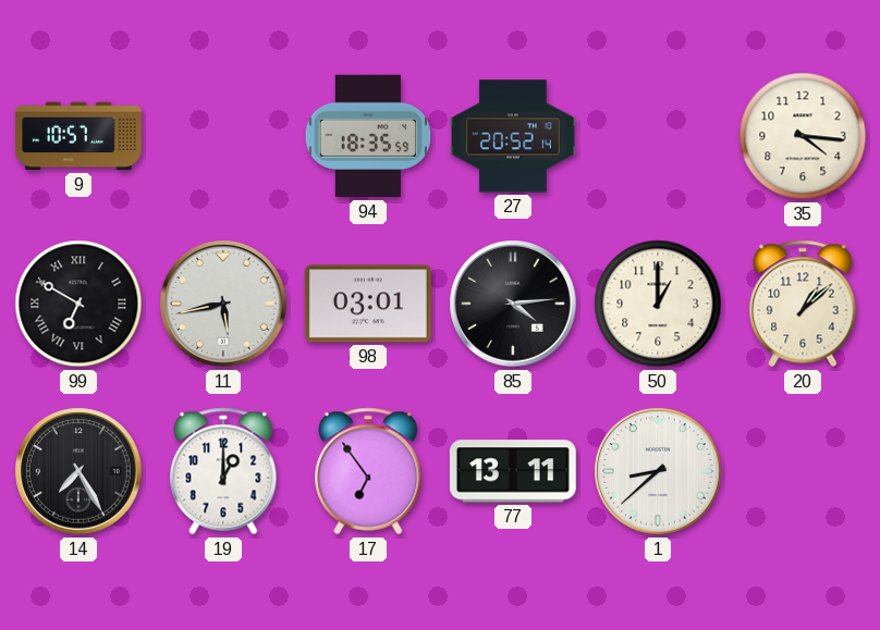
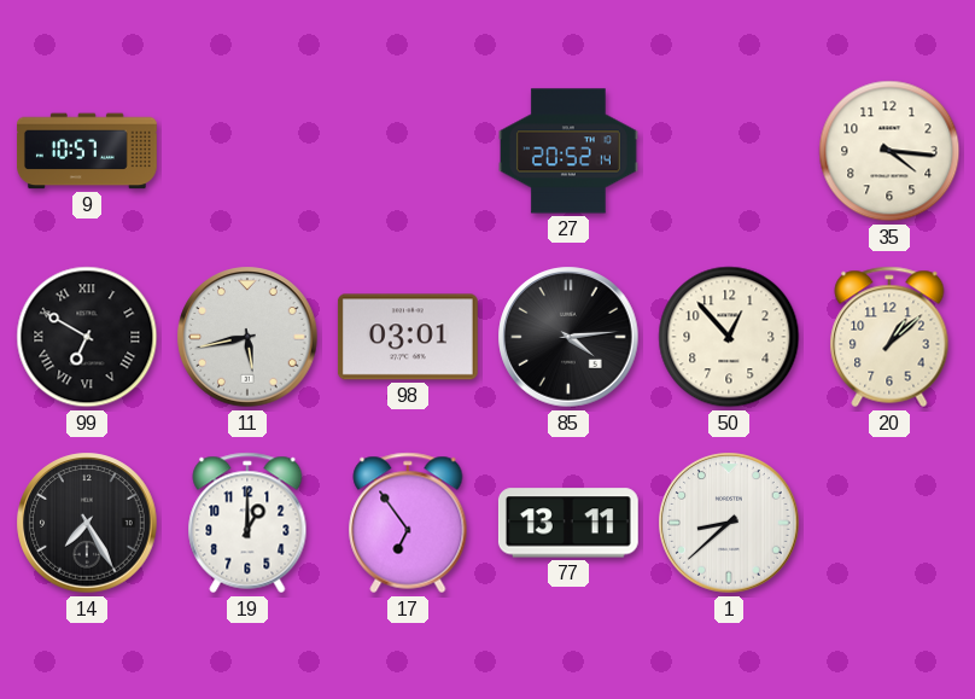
94: 18:35 -> none
50: 1:00 -> 12:53
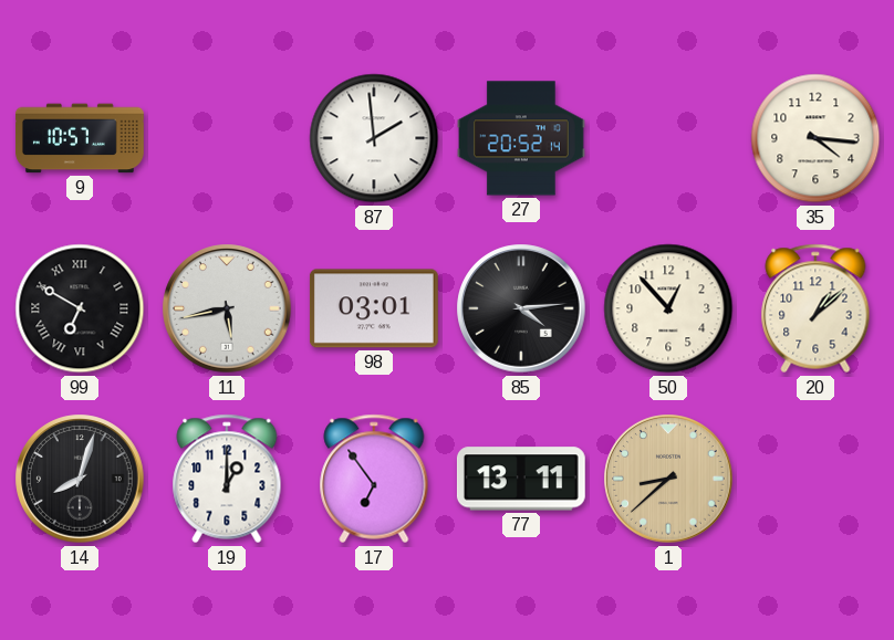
87: none -> 1:59
14: 7:25 -> 8:03
1 dial: white -> champagne
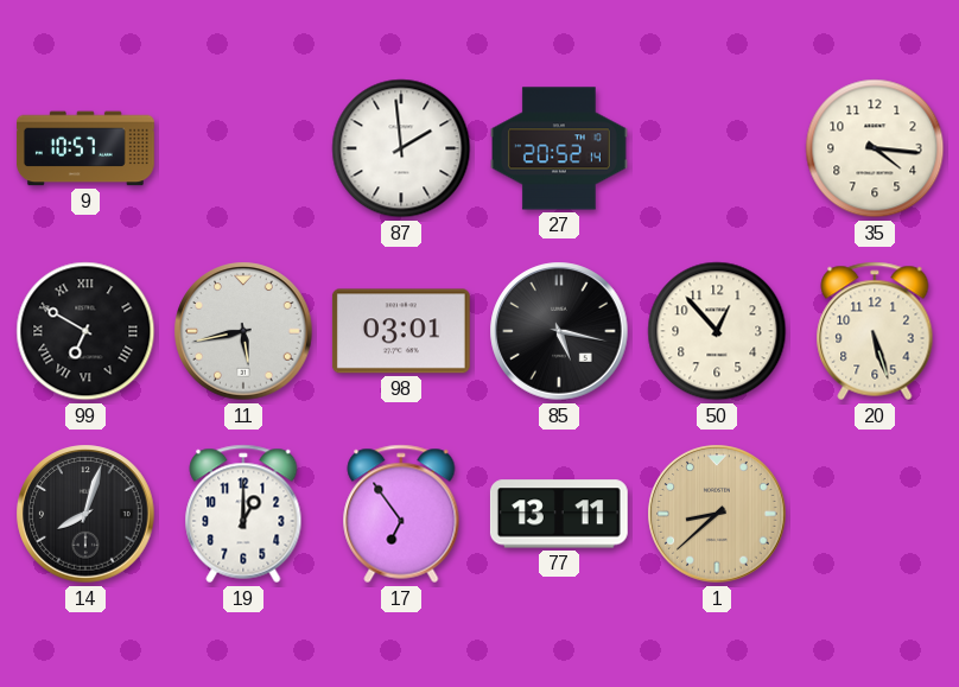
85: 4:14 -> 5:17
20: 1:08 -> 5:27
